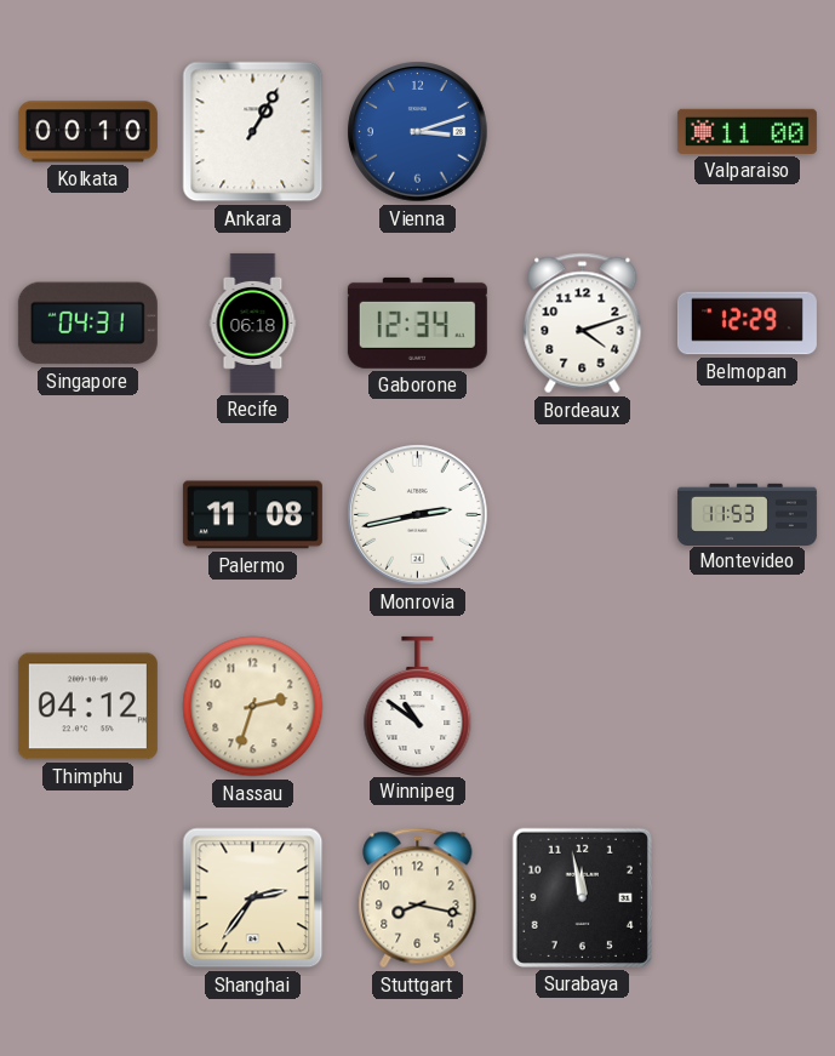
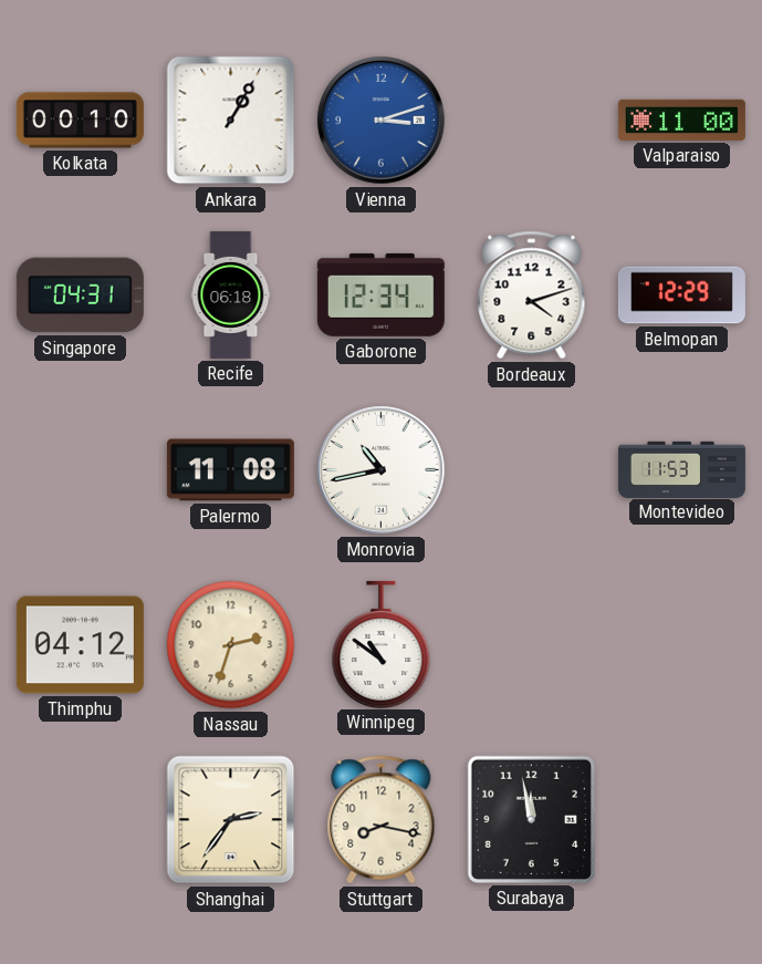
Monrovia: 2:43 -> 10:43
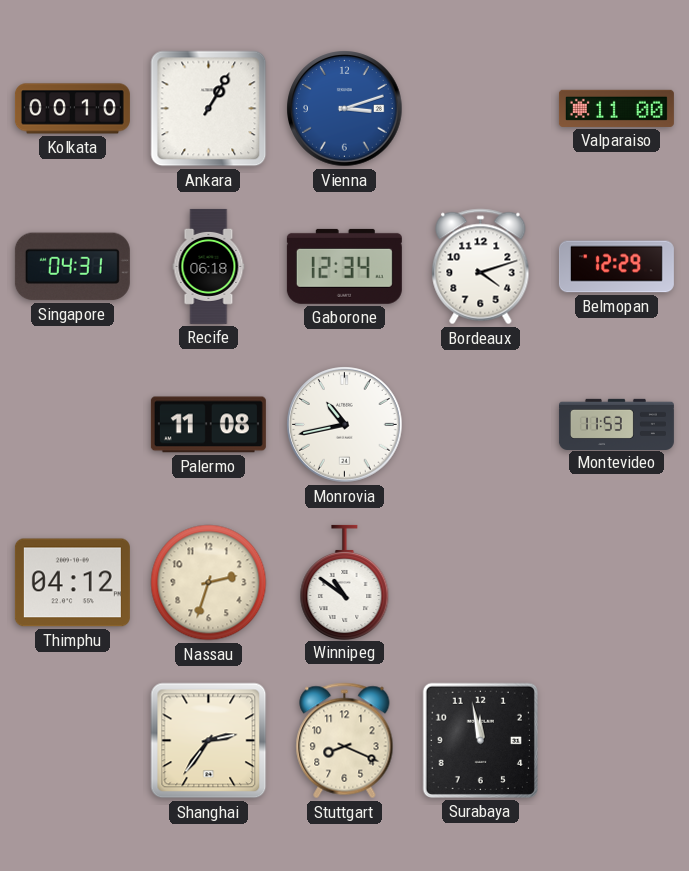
Stuttgart: 8:17 -> 8:19
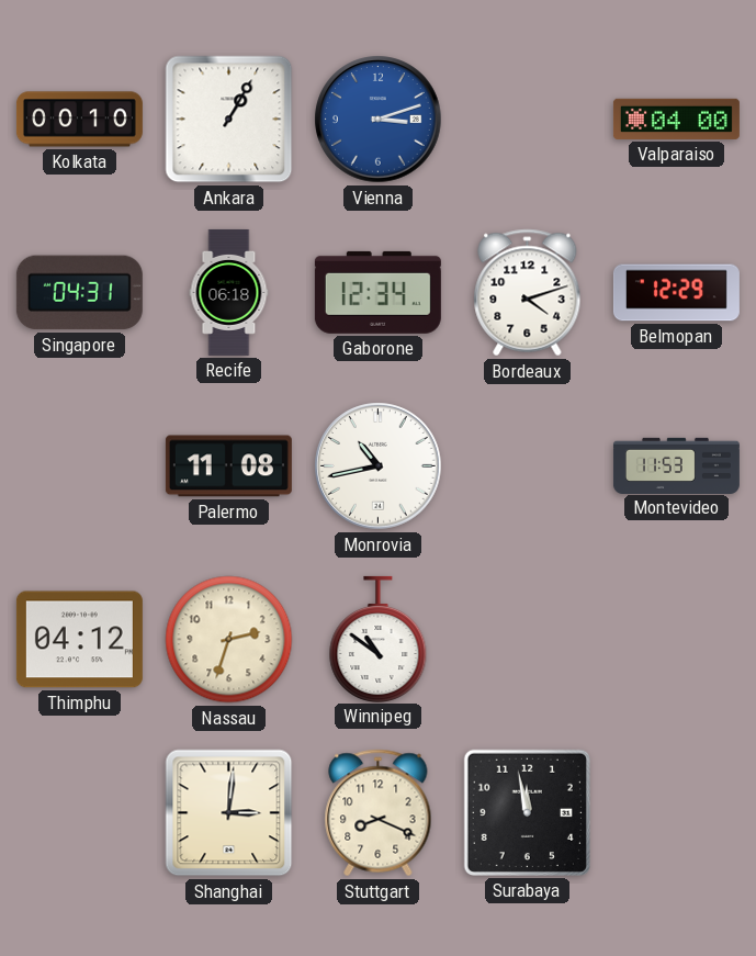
Valparaiso: 11:00 -> 04:00
Shanghai: 2:36 -> 3:01
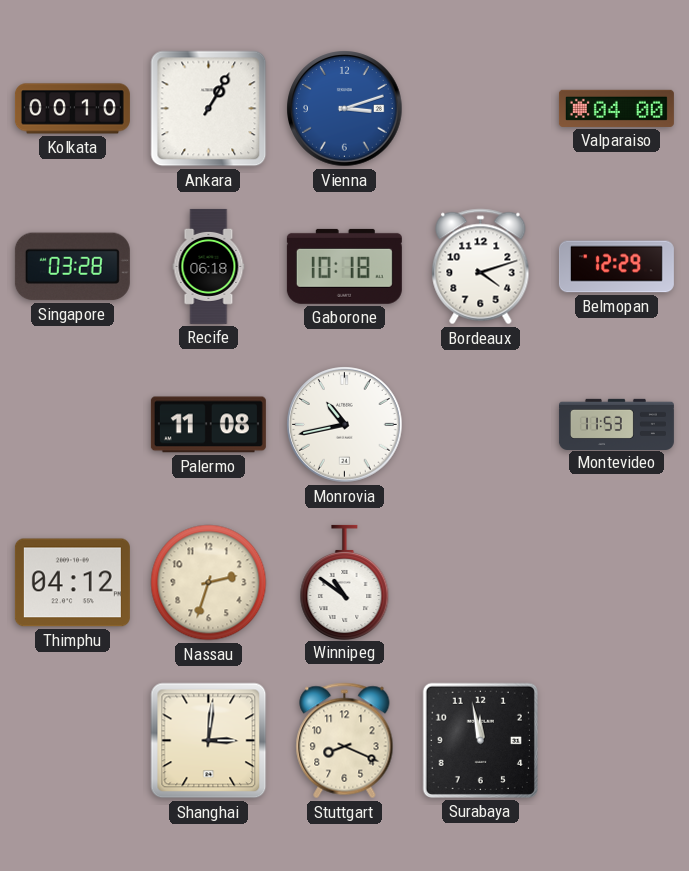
Singapore: 04:31 -> 03:28
Gaborone: 12:34 -> 10:18
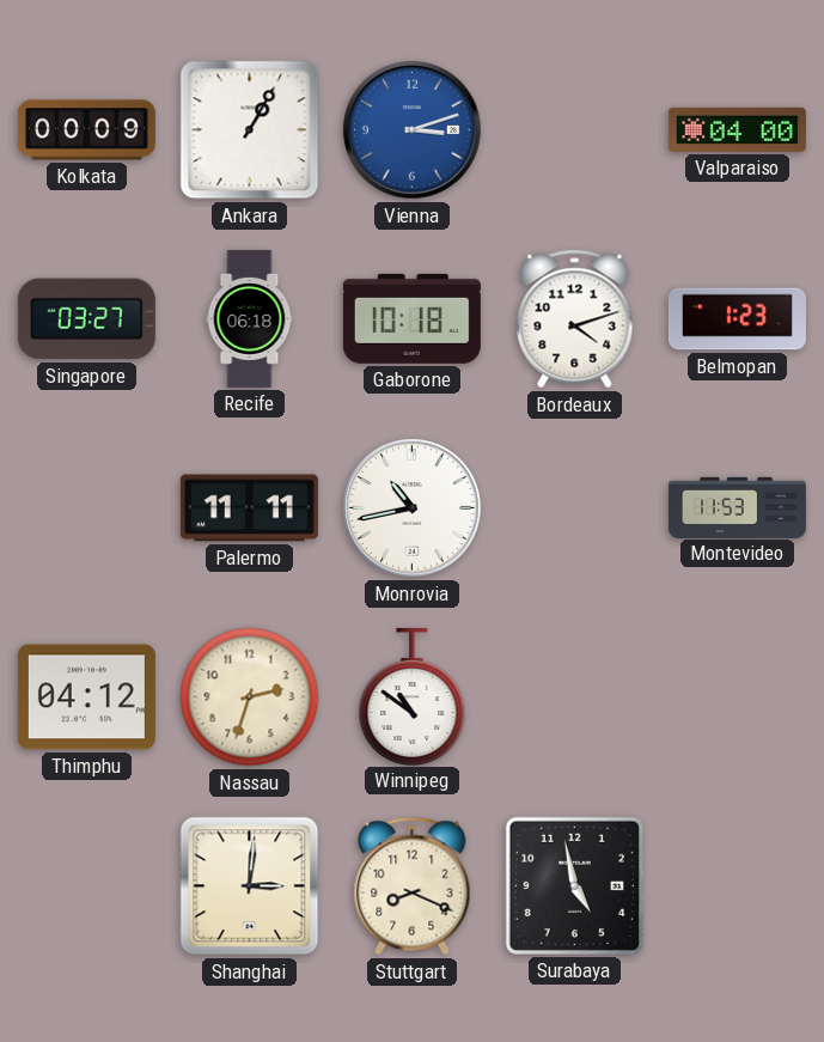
Kolkata: 00:10 -> 00:09
Singapore: 03:28 -> 03:27
Belmopan: 12:29 -> 1:23
Palermo: 11:08 -> 11:11
Surabaya: 11:58 -> 4:58
